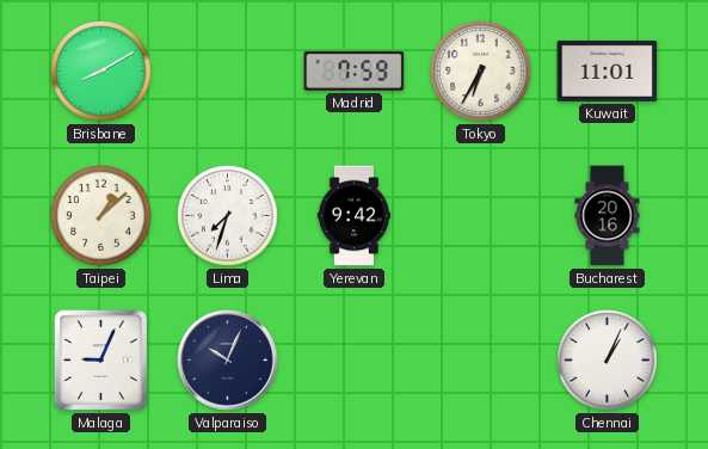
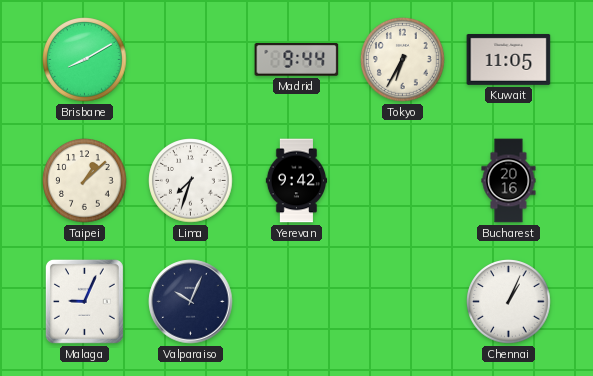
Madrid: 7:59 -> 9:44
Kuwait: 11:01 -> 11:05
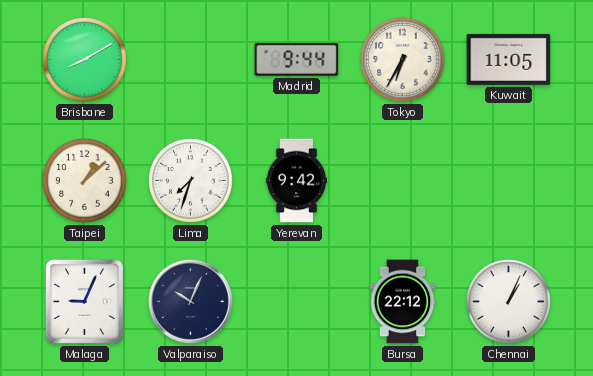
Bucharest: 20:16 -> none
Bursa: none -> 22:12
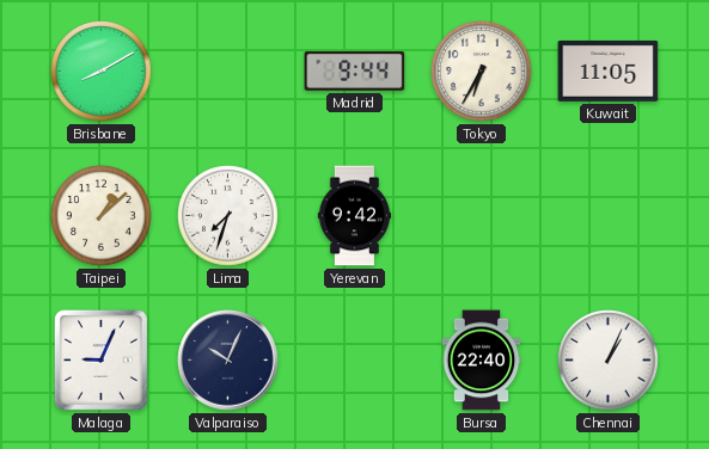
Bursa: 22:12 -> 22:40
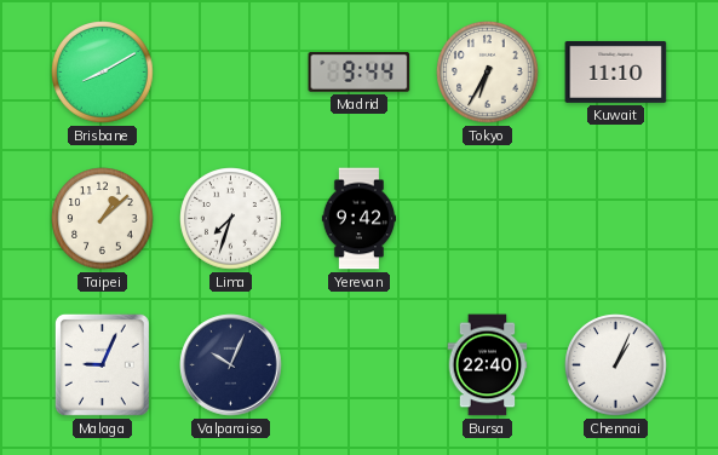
Kuwait: 11:05 -> 11:10
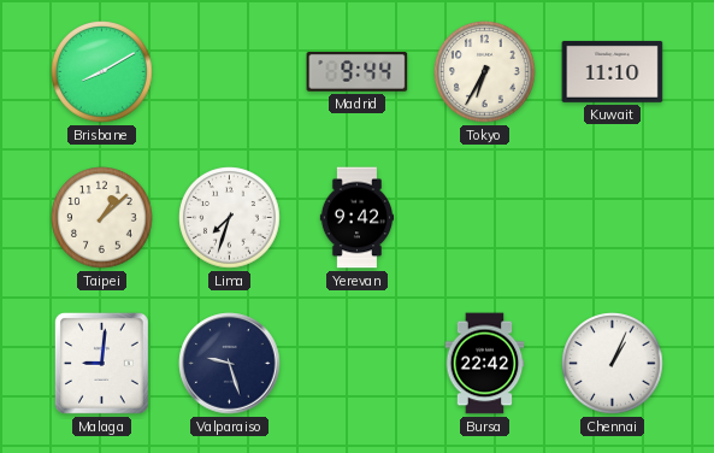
Malaga: 9:04 -> 9:01
Valparaiso: 10:04 -> 9:27
Bursa: 22:40 -> 22:42
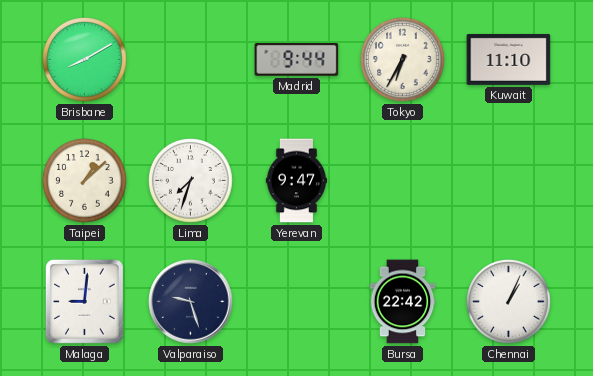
Yerevan: 9:42 -> 9:47
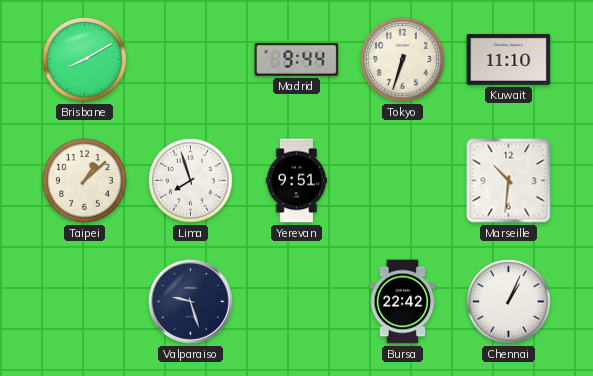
Tokyo: 6:35 -> 6:33
Lima: 7:33 -> 7:57
Yerevan: 9:47 -> 9:51
Marseille: none -> 10:31
Malaga: 9:01 -> none
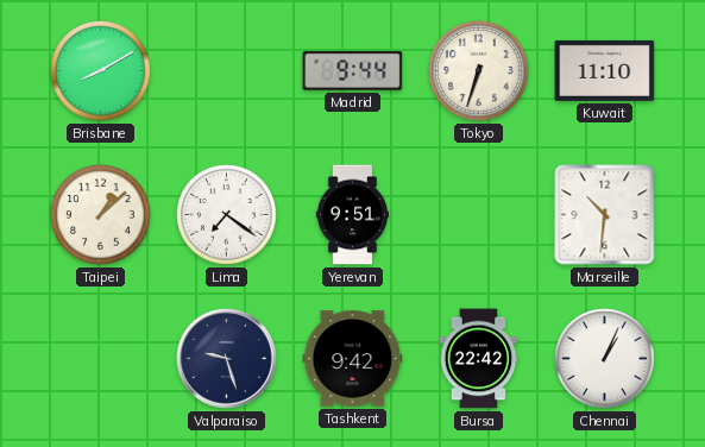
Lima: 7:57 -> 7:21
Tashkent: none -> 9:42
